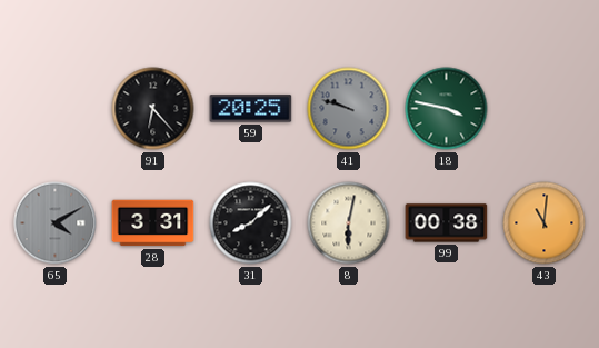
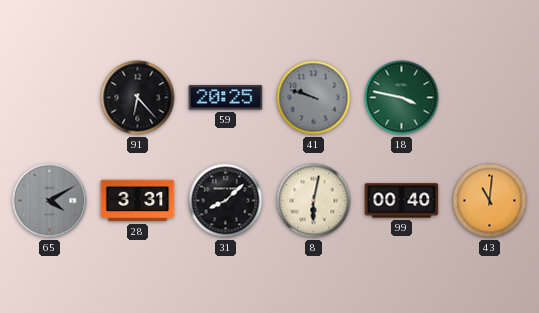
99: 00:38 -> 00:40
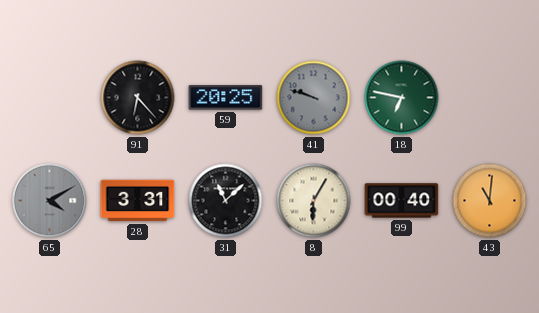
18: 3:47 -> 6:47
31: 8:08 -> 11:08
8: 6:02 -> 6:05
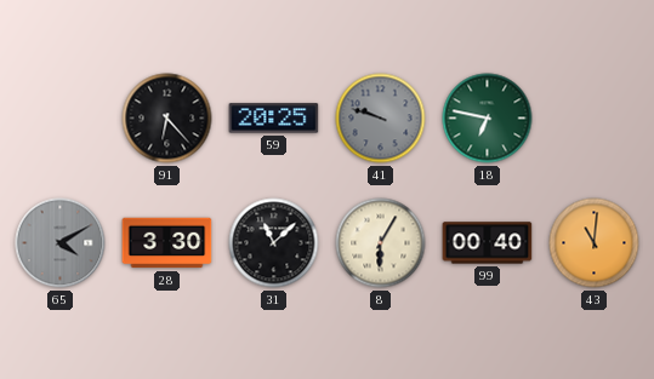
28: 3:31 -> 3:30
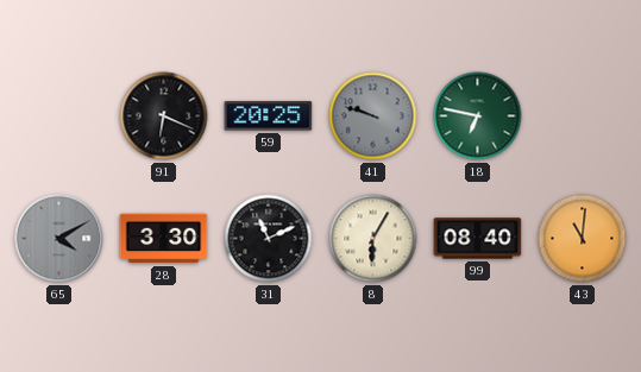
91: 6:23 -> 6:19
31: 11:08 -> 11:11
99: 00:40 -> 08:40
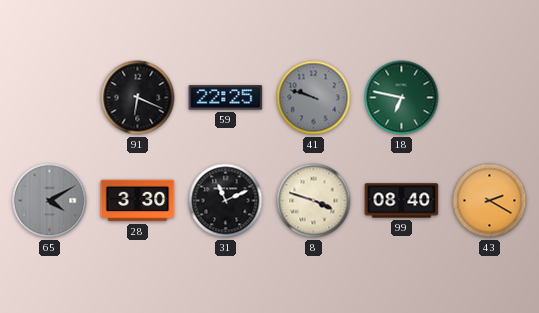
59: 20:25 -> 22:25
8: 6:05 -> 3:48
43: 11:01 -> 2:20
